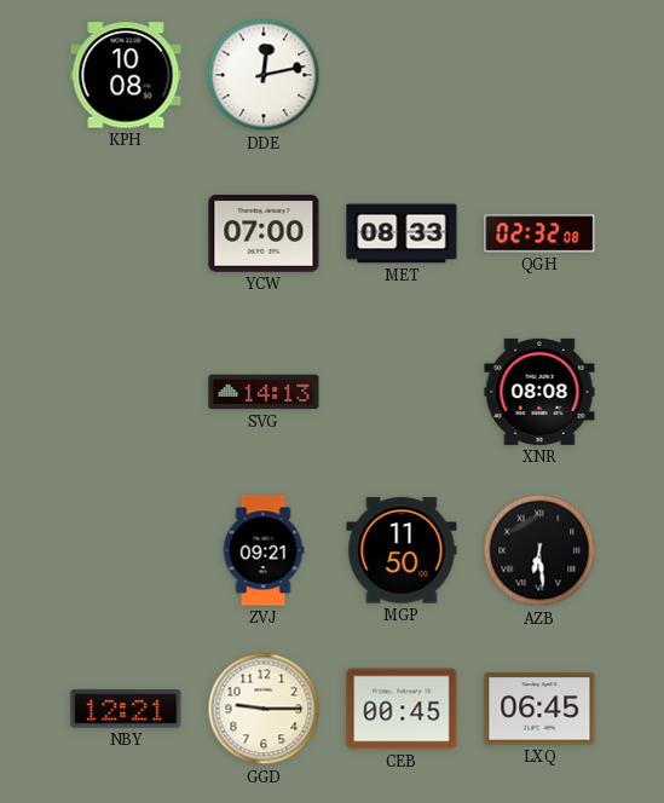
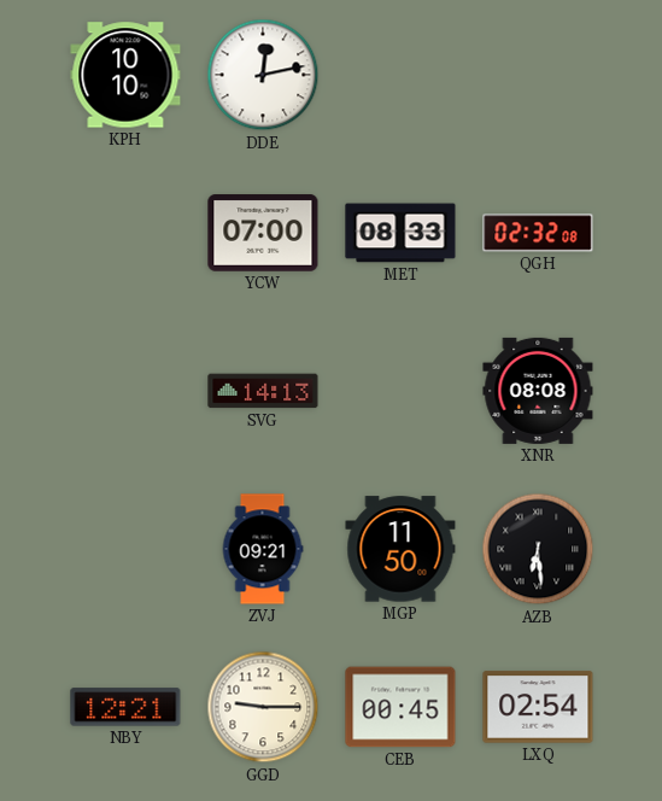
KPH: 10:08 -> 10:10
LXQ: 06:45 -> 02:54
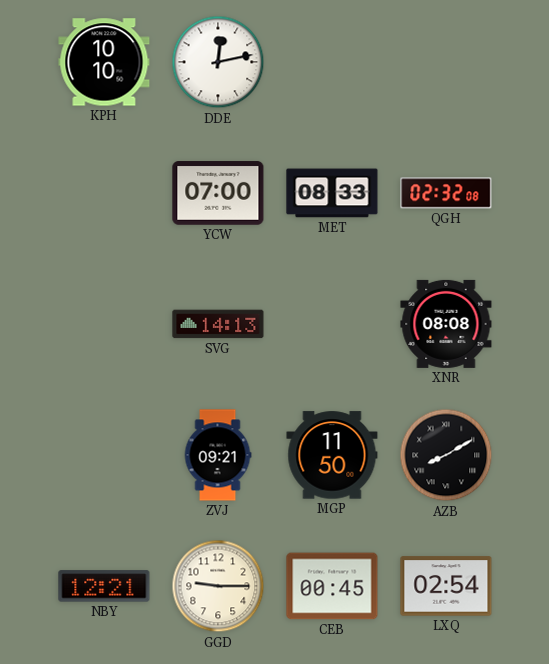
AZB: 6:29 -> 8:10
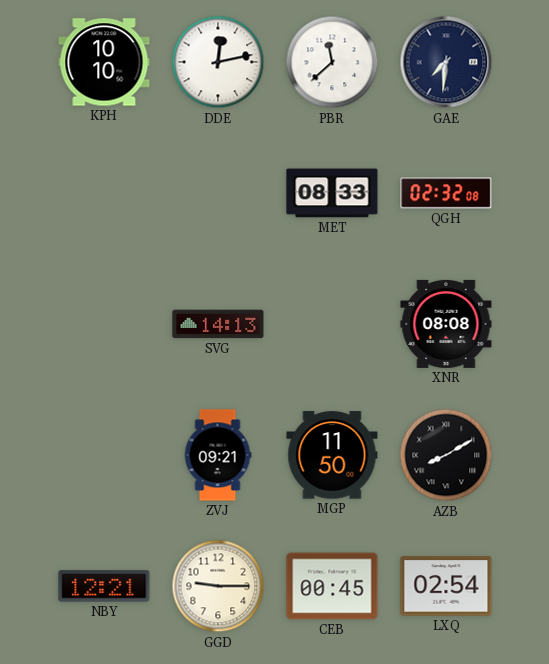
PBR: none -> 11:38
GAE: none -> 7:31
YCW: 07:00 -> none
